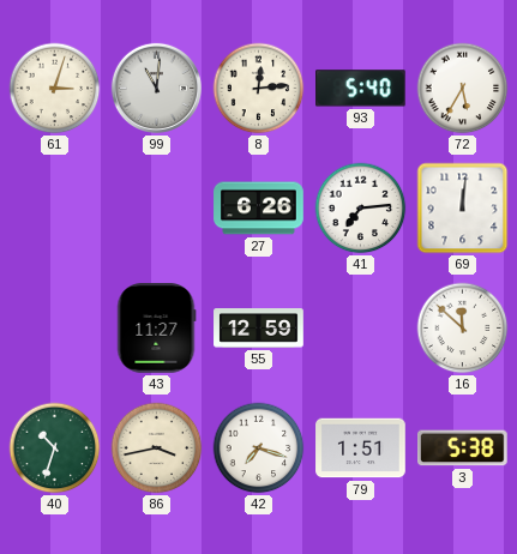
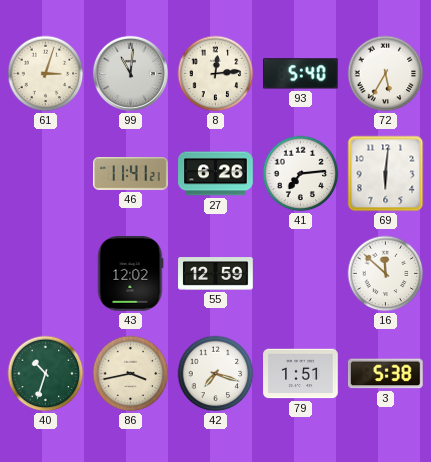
46: none -> 11:41
69: 12:01 -> 6:01
43: 11:27 -> 12:02
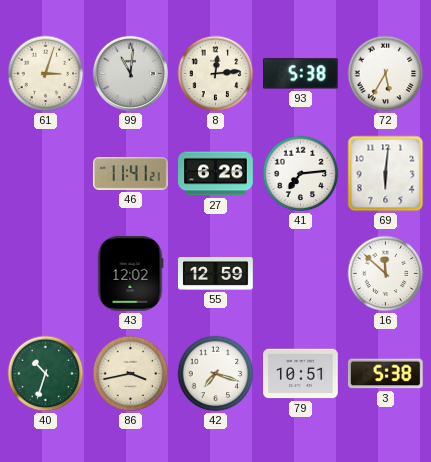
93: 5:40 -> 5:38
79: 1:51 -> 10:51
